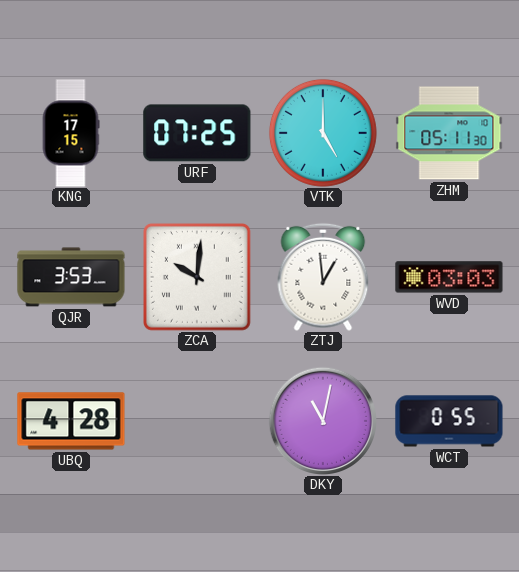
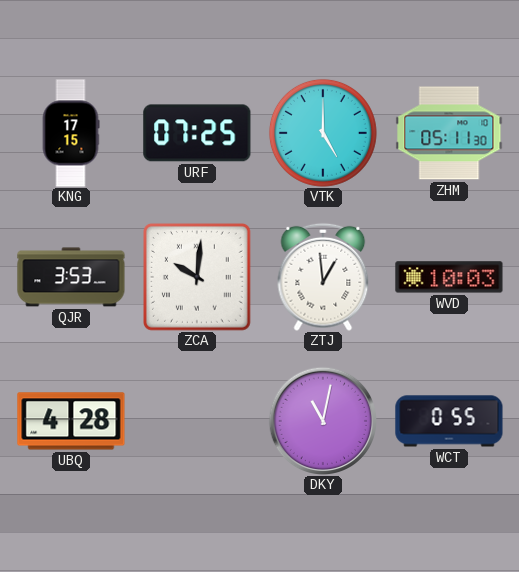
WVD: 03:03 -> 10:03
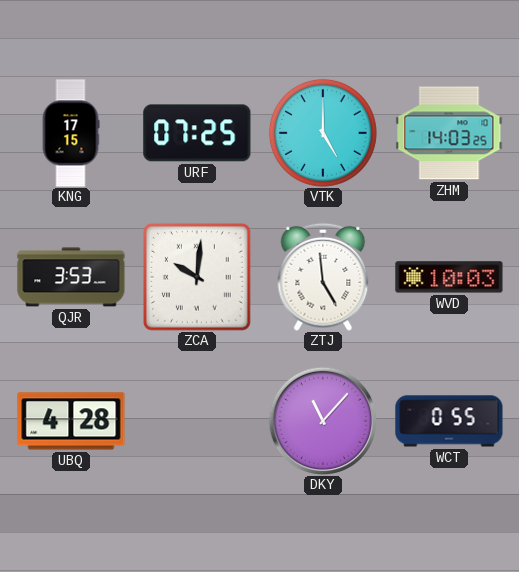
ZHM: 05:11 -> 14:03
ZTJ: 12:59 -> 4:59
DKY: 11:02 -> 11:07
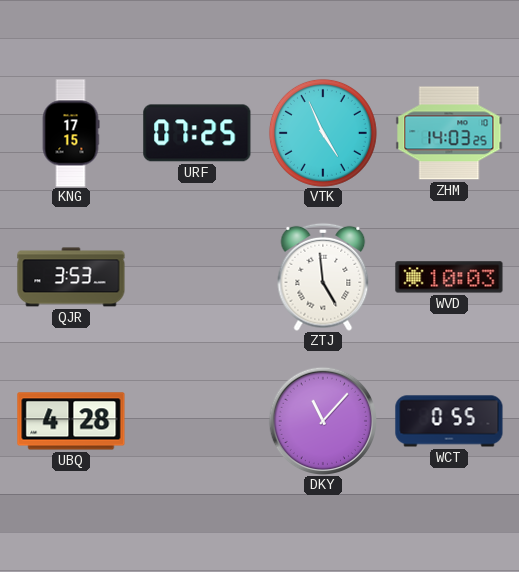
VTK: 5:00 -> 4:56
ZCA: 10:01 -> none
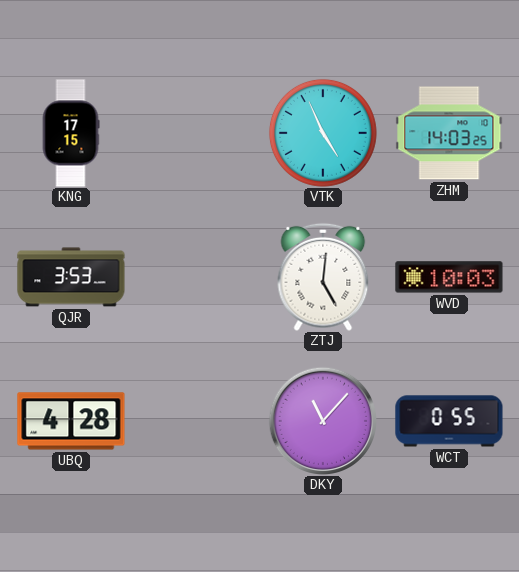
URF: 07:25 -> none
ZTJ: 4:59 -> 5:01
